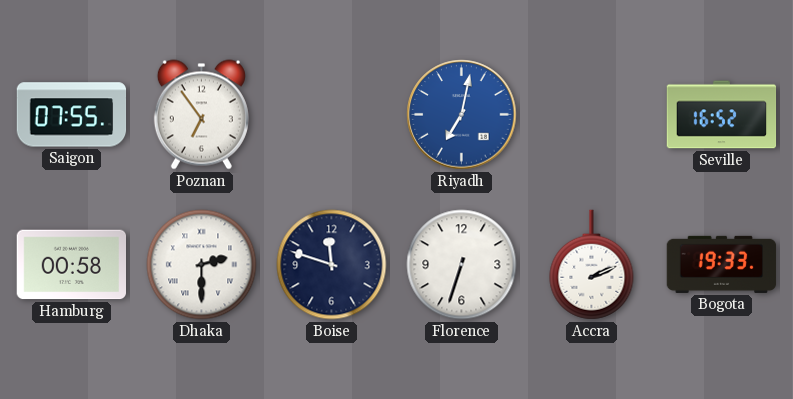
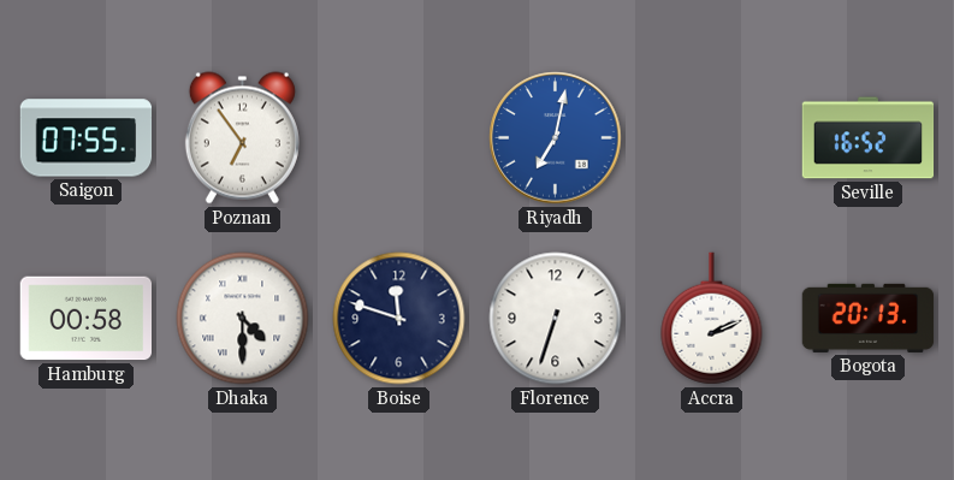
Dhaka: 2:30 -> 4:30
Bogota: 19:33 -> 20:13
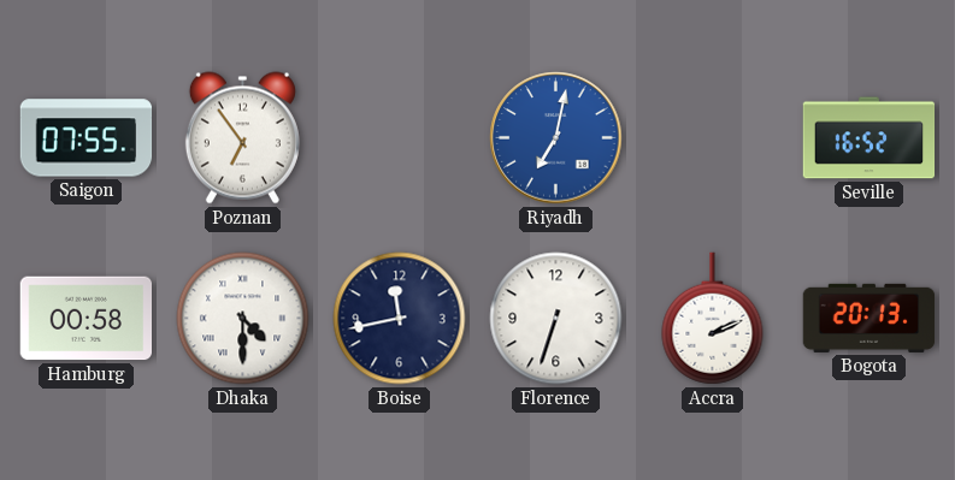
Boise: 11:48 -> 11:43
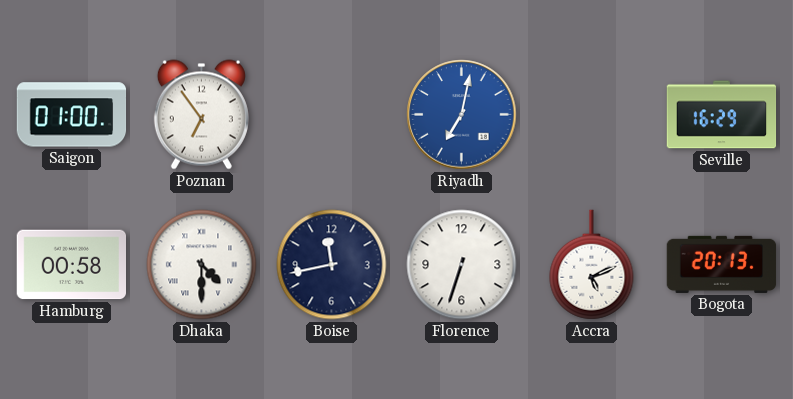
Saigon: 07:55 -> 01:00
Seville: 16:52 -> 16:29
Accra: 2:11 -> 5:11
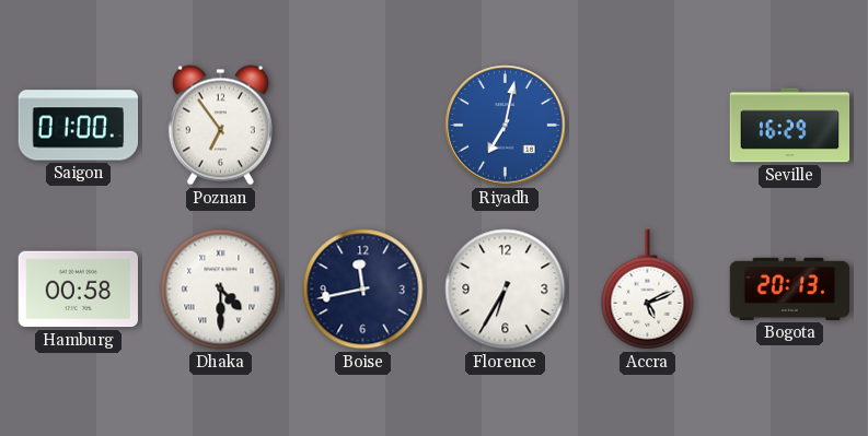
Florence: 6:33 -> 6:35
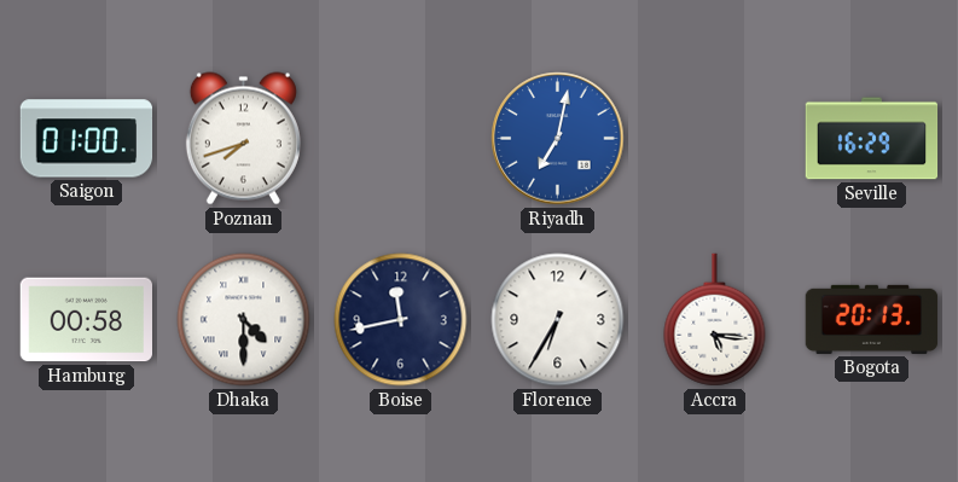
Poznan: 6:54 -> 7:42
Accra: 5:11 -> 5:16
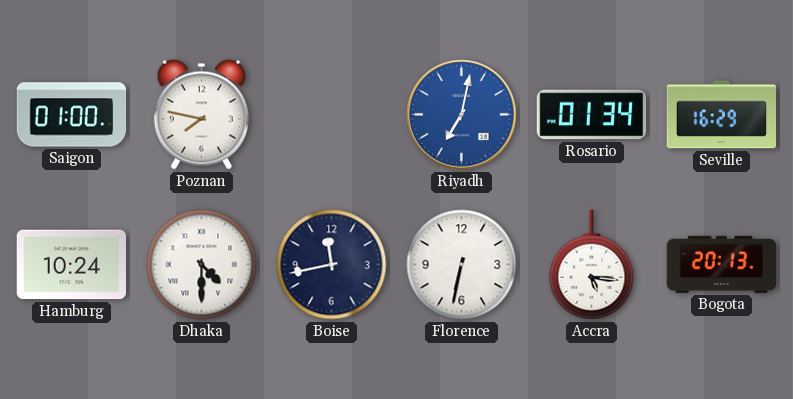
Poznan: 7:42 -> 7:47
Rosario: none -> 01:34
Hamburg: 00:58 -> 10:24
Florence: 6:35 -> 6:32
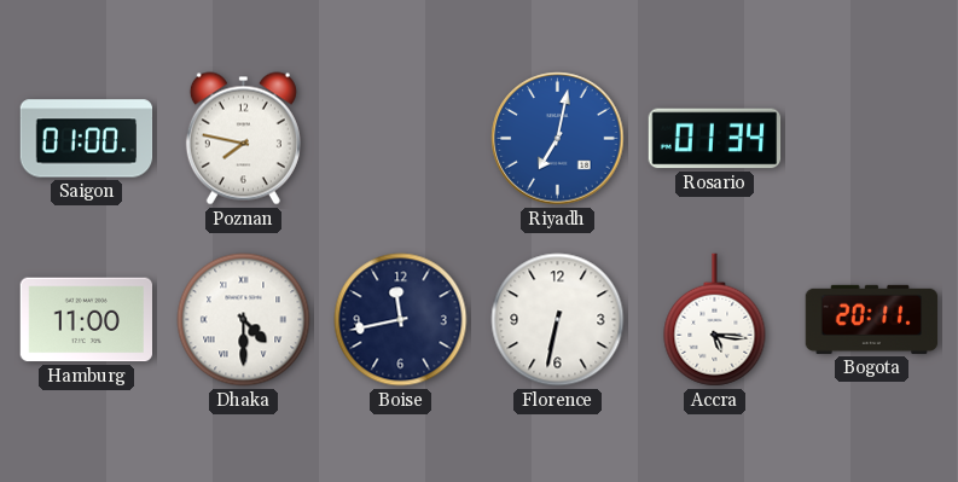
Seville: 16:29 -> none
Hamburg: 10:24 -> 11:00
Bogota: 20:13 -> 20:11
